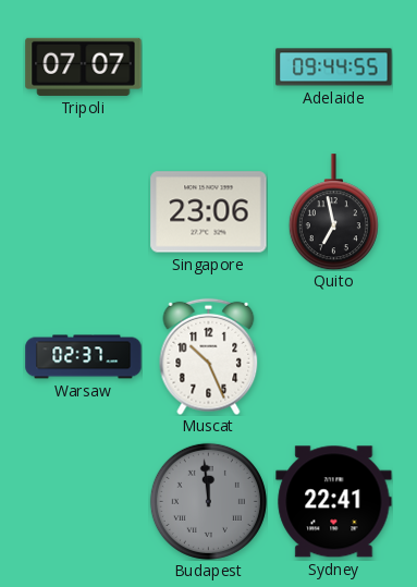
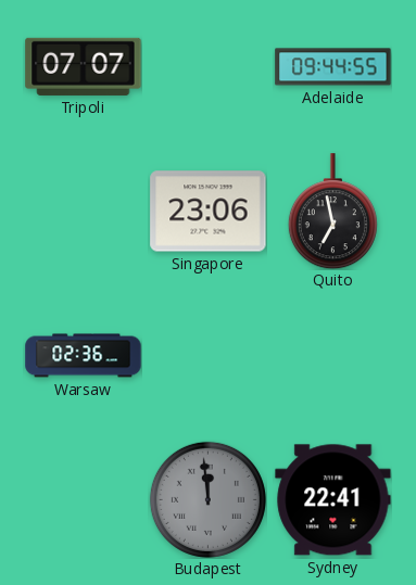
Warsaw: 02:37 -> 02:36
Muscat: 10:26 -> none
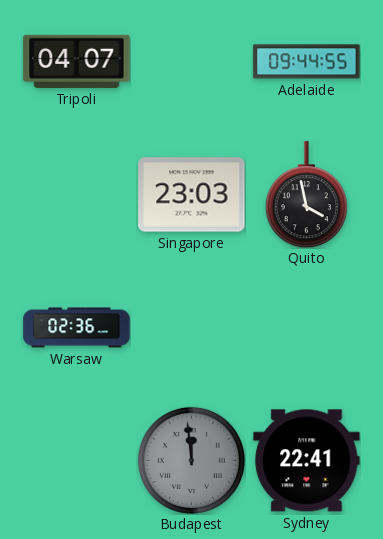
Tripoli: 07:07 -> 04:07
Singapore: 23:06 -> 23:03
Quito: 6:58 -> 3:58
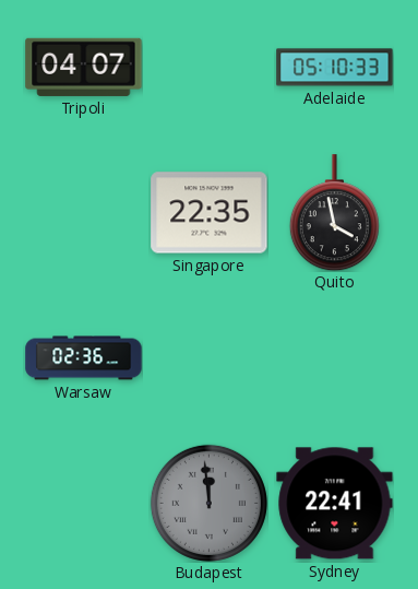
Adelaide: 09:44 -> 05:10
Singapore: 23:03 -> 22:35
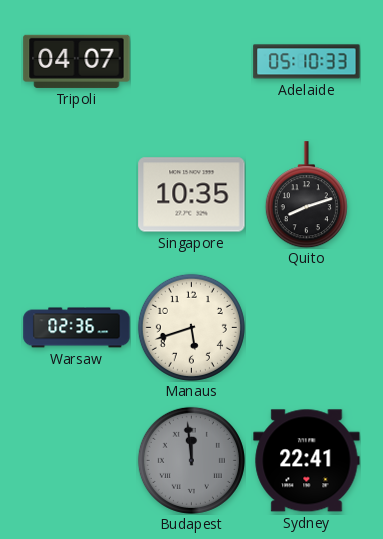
Singapore: 22:35 -> 10:35
Quito: 3:58 -> 8:12
Manaus: none -> 5:42
